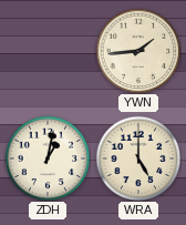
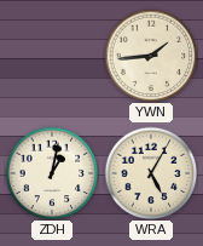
WRA: 5:00 -> 5:05
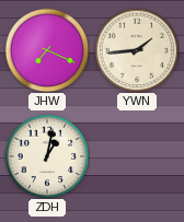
JHW: none -> 7:19
WRA: 5:05 -> none
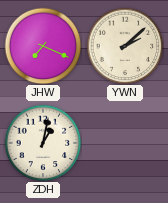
YWN: 1:44 -> 2:08
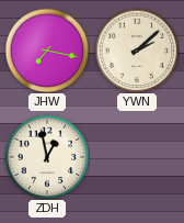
JHW: 7:19 -> 7:17
ZDH: 1:02 -> 12:58
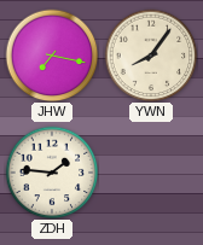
YWN: 2:08 -> 8:06
ZDH: 12:58 -> 1:46
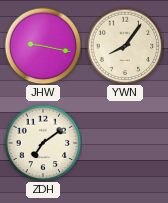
JHW: 7:17 -> 9:17
ZDH: 1:46 -> 7:09
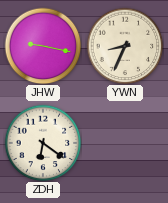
YWN: 8:06 -> 8:34
ZDH: 7:09 -> 6:21
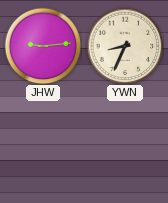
JHW: 9:17 -> 9:14
ZDH: 6:21 -> none
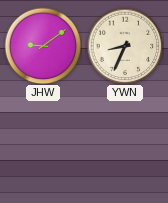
JHW: 9:14 -> 9:09
